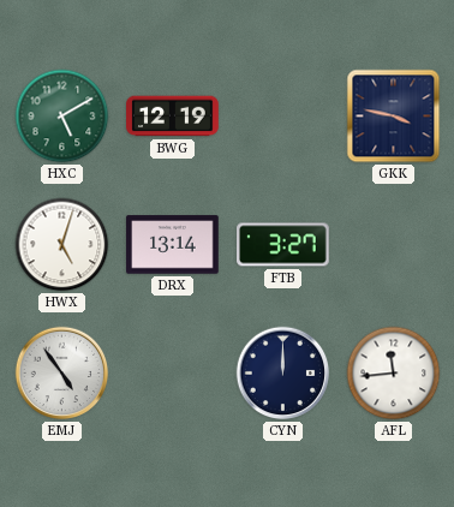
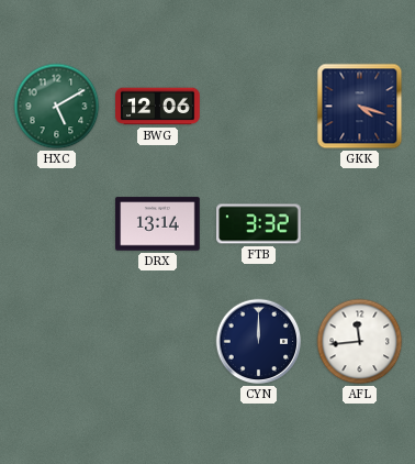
BWG: 12:19 -> 12:06
GKK: 3:47 -> 4:18
HWX: 5:03 -> none
FTB: 3:27 -> 3:32
EMJ: 4:54 -> none
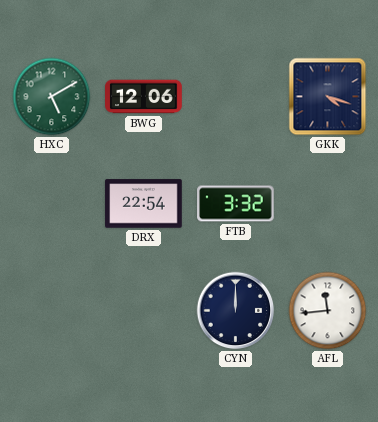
DRX: 13:14 -> 22:54
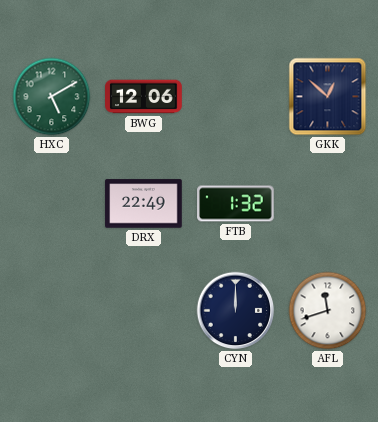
GKK: 4:18 -> 12:52
DRX: 22:54 -> 22:49
FTB: 3:32 -> 1:32
AFL: 11:44 -> 11:42
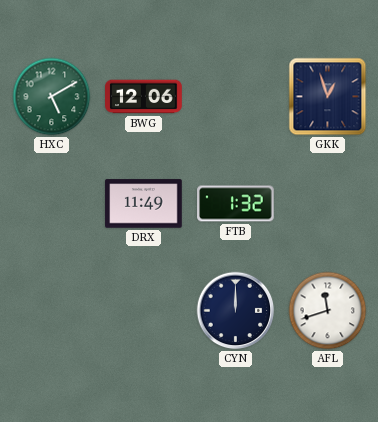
GKK: 12:52 -> 12:57
DRX: 22:49 -> 11:49
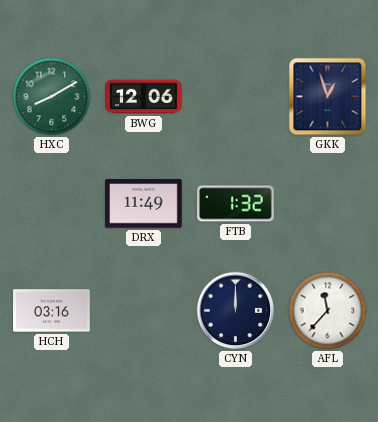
HXC: 5:10 -> 8:10
HCH: none -> 03:16
AFL: 11:42 -> 11:37
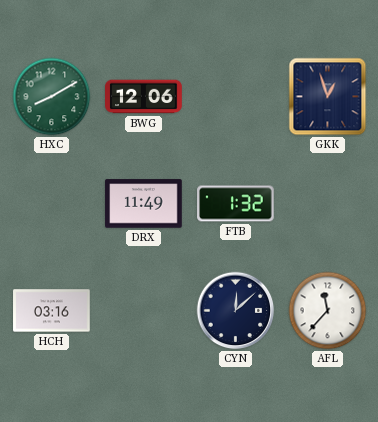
CYN: 12:00 -> 12:08
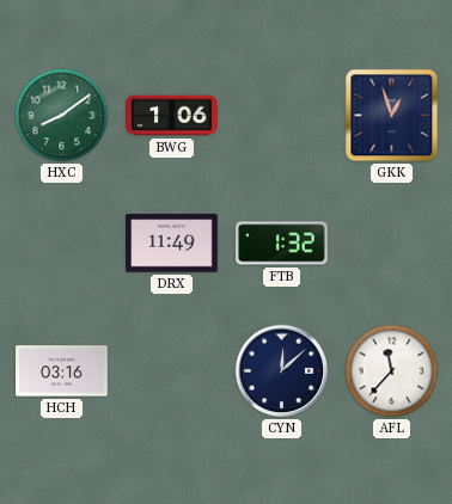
HXC: 8:10 -> 8:09
BWG: 12:06 -> 1:06
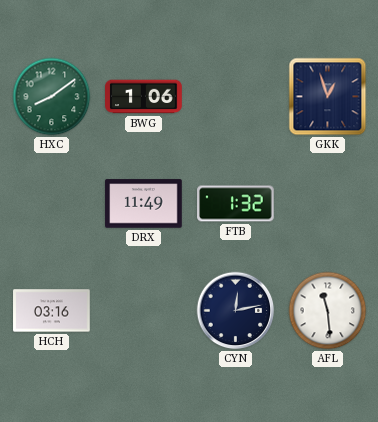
CYN: 12:08 -> 12:13
AFL: 11:37 -> 11:29
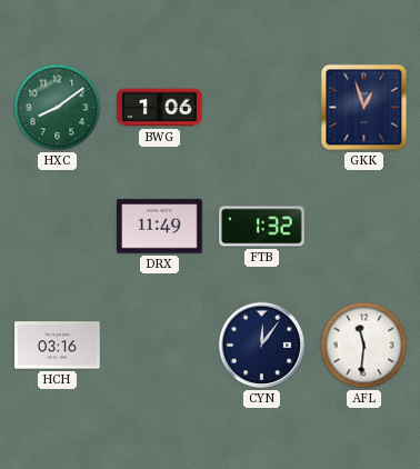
CYN: 12:13 -> 12:06
AFL: 11:29 -> 11:31
